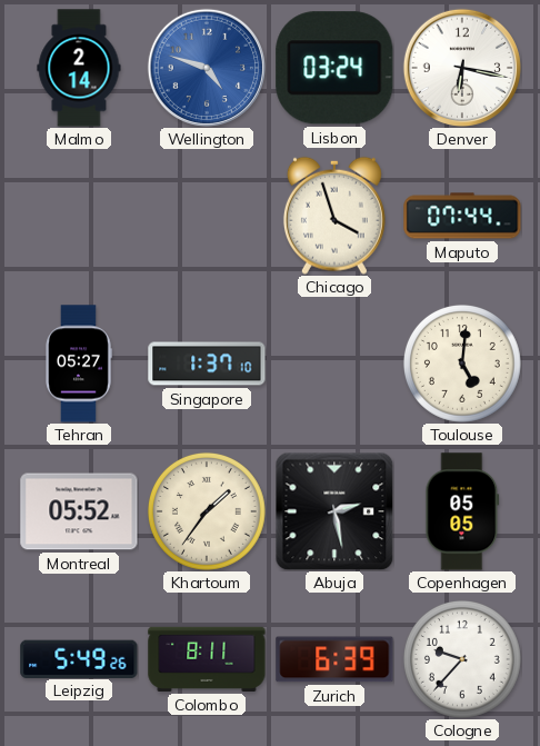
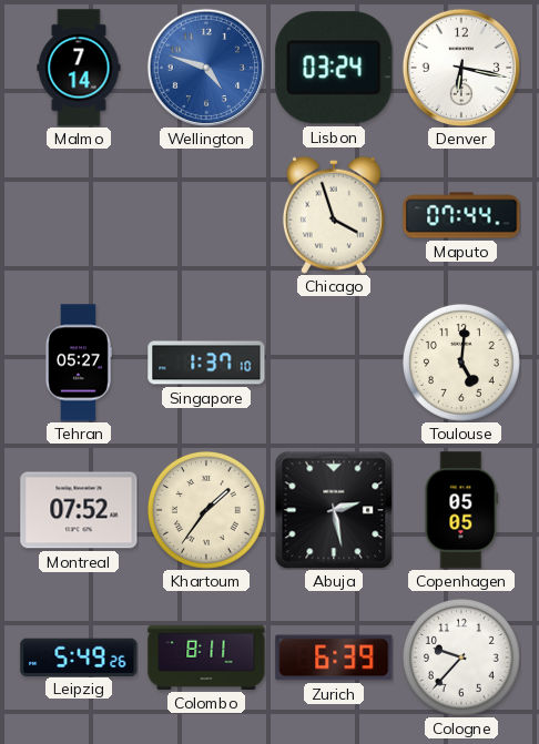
Malmo: 2:14 -> 7:14
Montreal: 05:52 -> 07:52
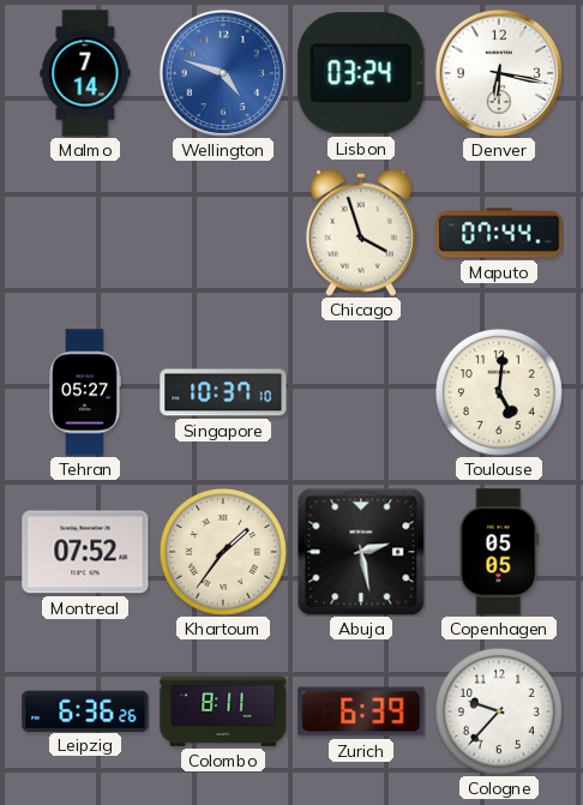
Singapore: 1:37 -> 10:37
Leipzig: 5:49 -> 6:36
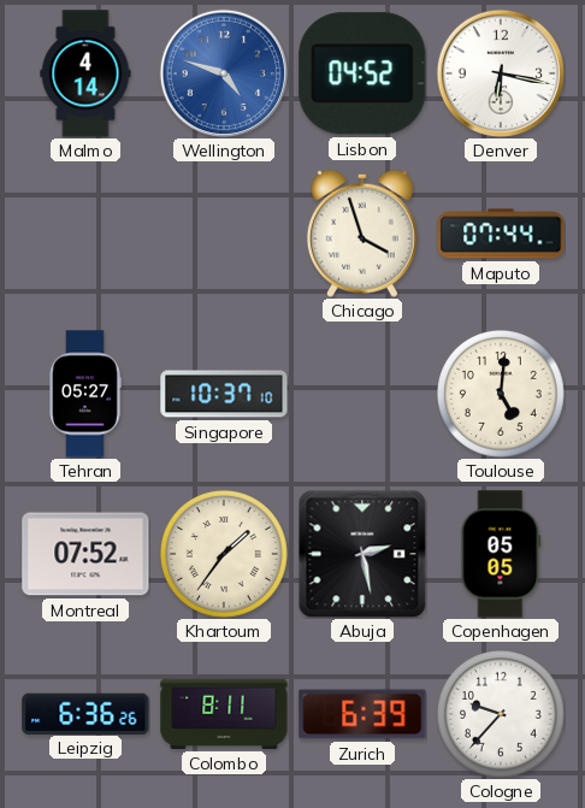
Malmo: 7:14 -> 4:14
Lisbon: 03:24 -> 04:52
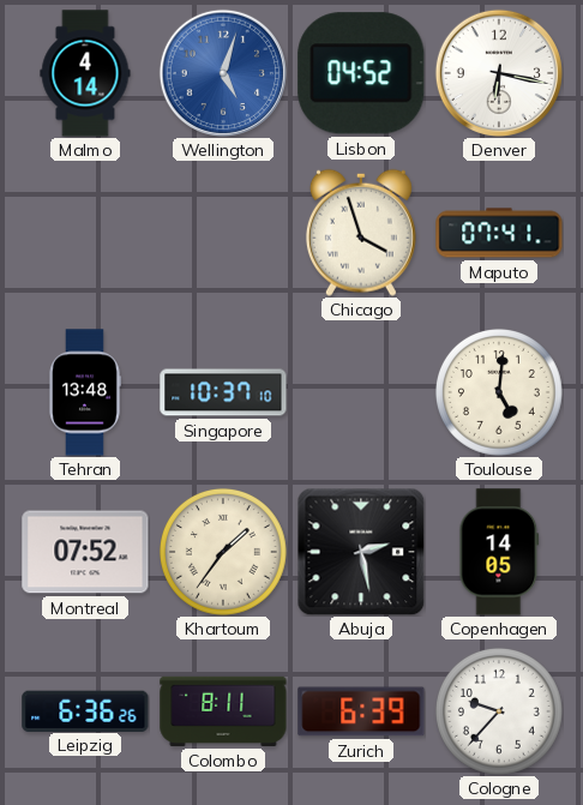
Wellington: 4:48 -> 5:03
Maputo: 07:44 -> 07:41
Tehran: 05:27 -> 13:48
Copenhagen: 05:05 -> 14:05
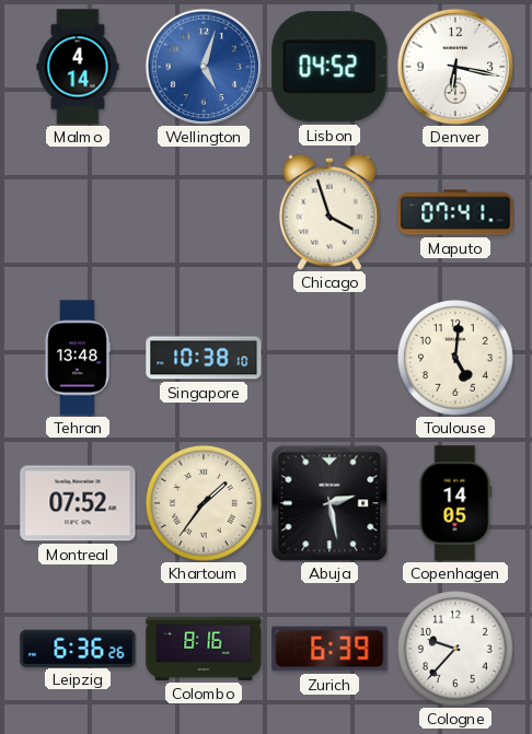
Singapore: 10:37 -> 10:38
Colombo: 8:11 -> 8:16
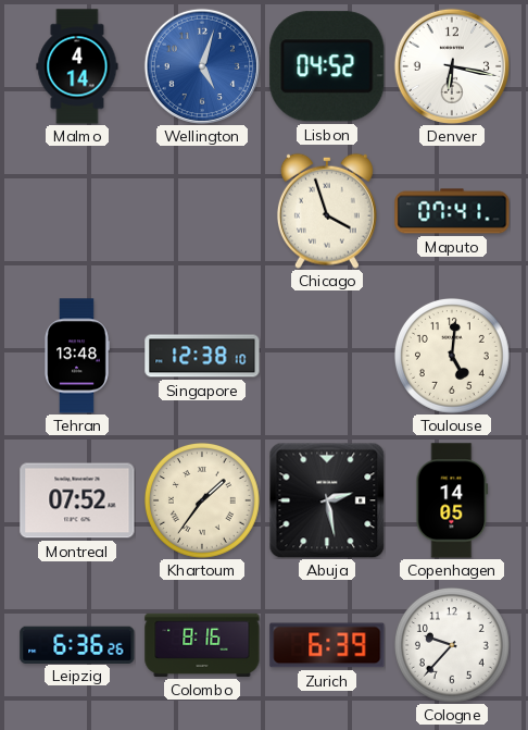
Singapore: 10:38 -> 12:38
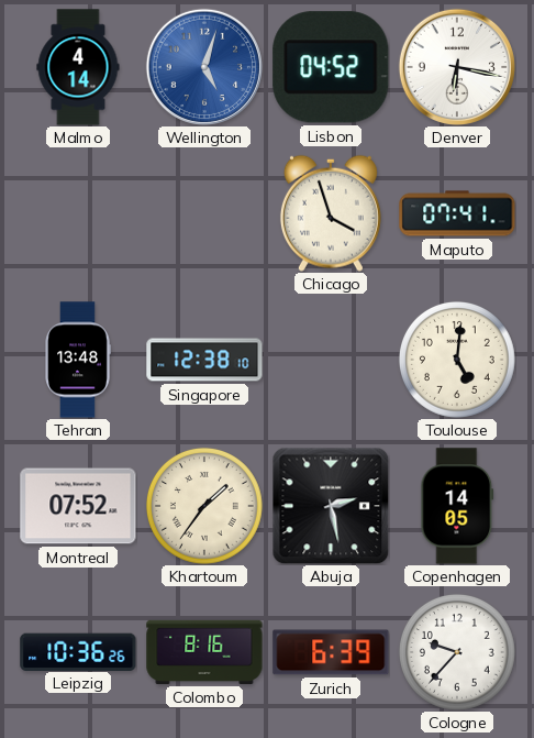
Leipzig: 6:36 -> 10:36
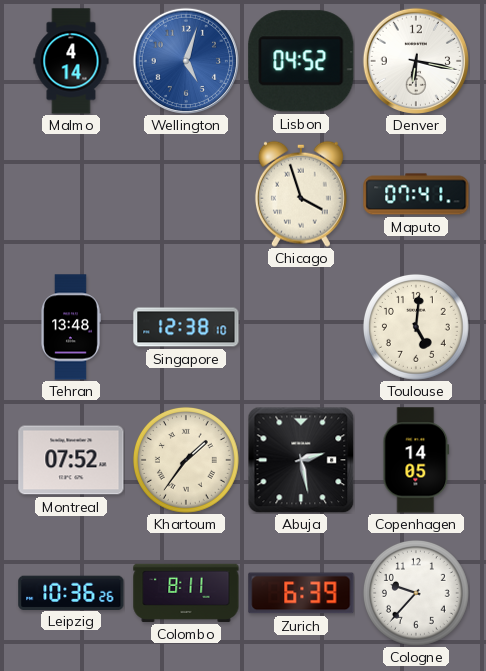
Colombo: 8:16 -> 8:11
